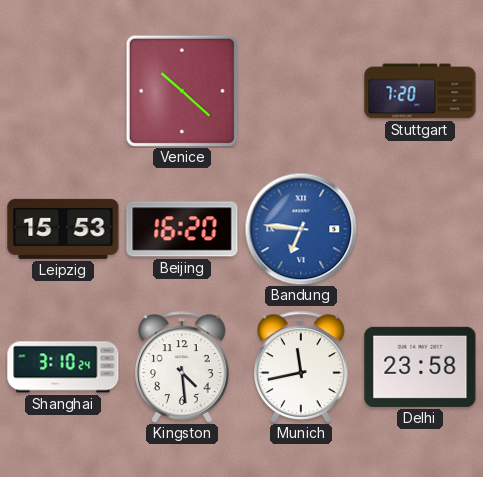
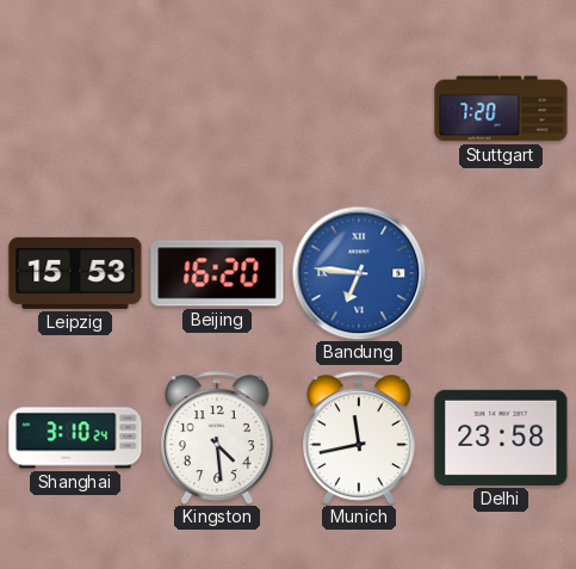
Venice: 10:22 -> none
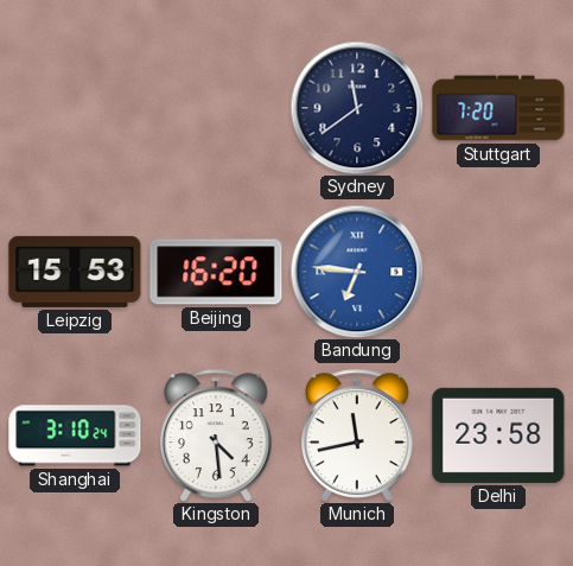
Sydney: none -> 11:39
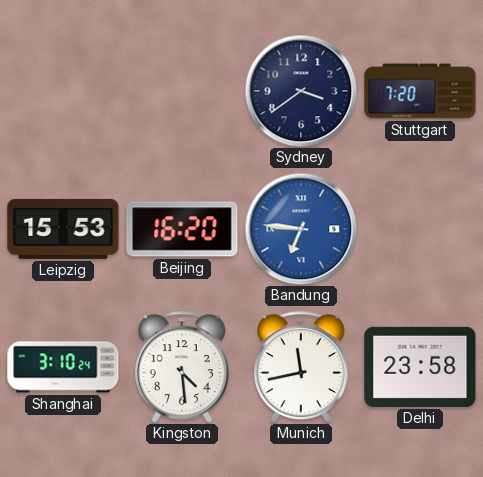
Sydney: 11:39 -> 3:39
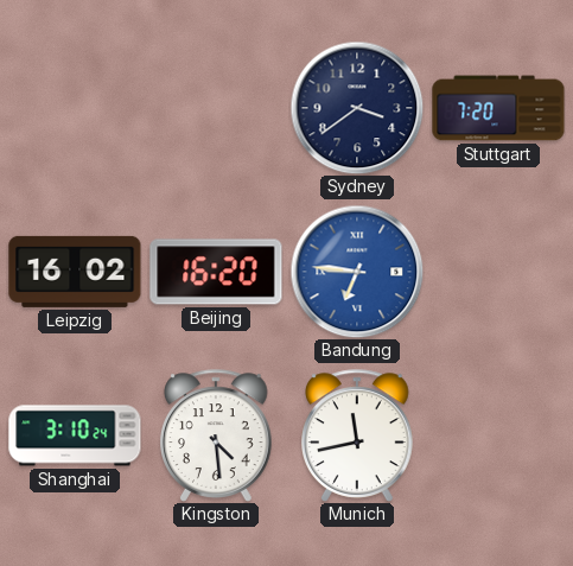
Leipzig: 15:53 -> 16:02
Delhi: 23:58 -> none
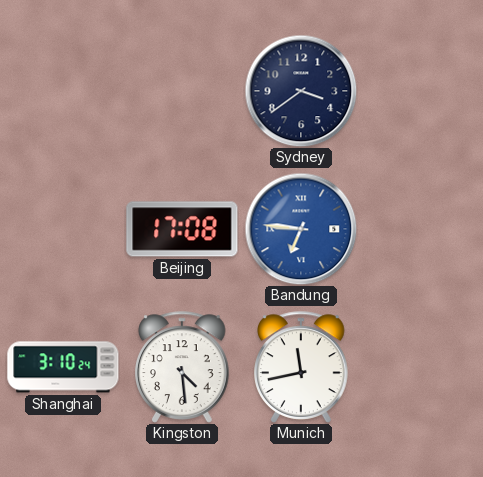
Stuttgart: 7:20 -> none
Leipzig: 16:02 -> none
Beijing: 16:20 -> 17:08
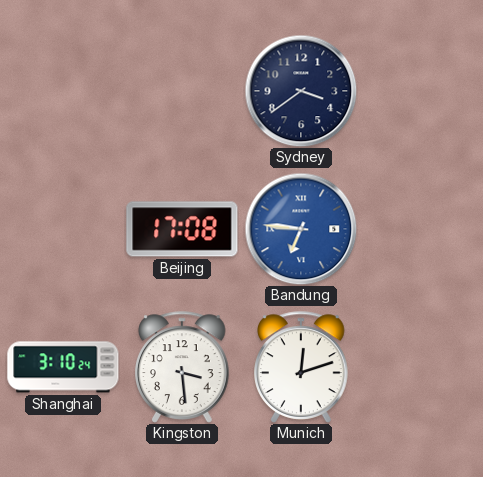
Kingston: 4:29 -> 3:29
Munich: 11:43 -> 12:12
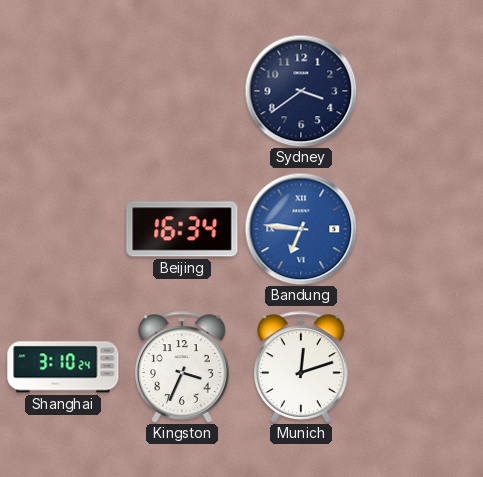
Beijing: 17:08 -> 16:34
Kingston: 3:29 -> 3:34
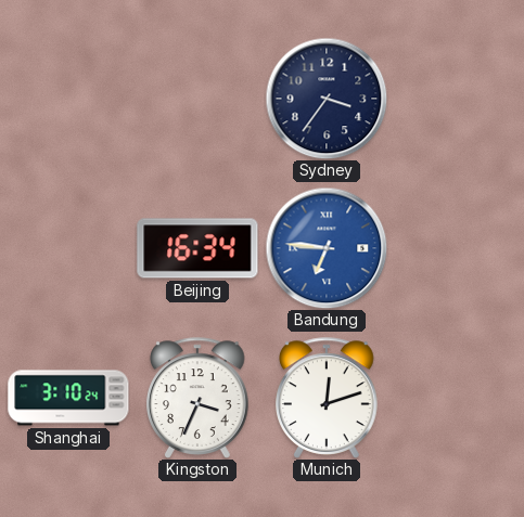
Sydney: 3:39 -> 3:36
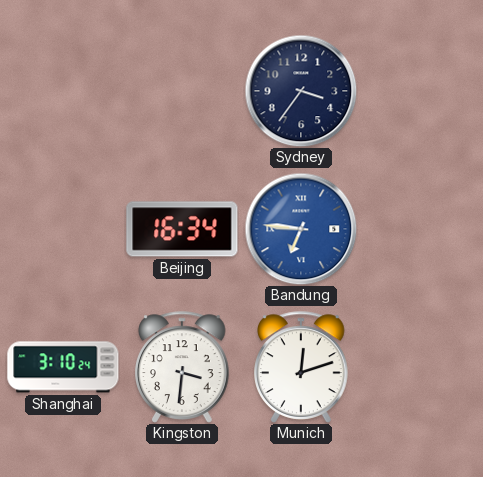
Kingston: 3:34 -> 3:31
